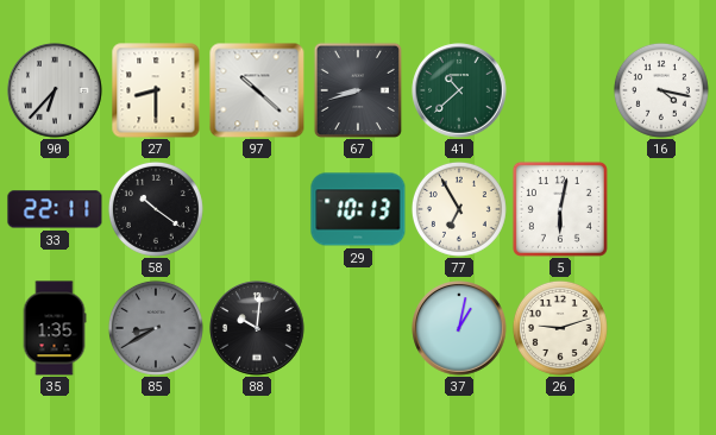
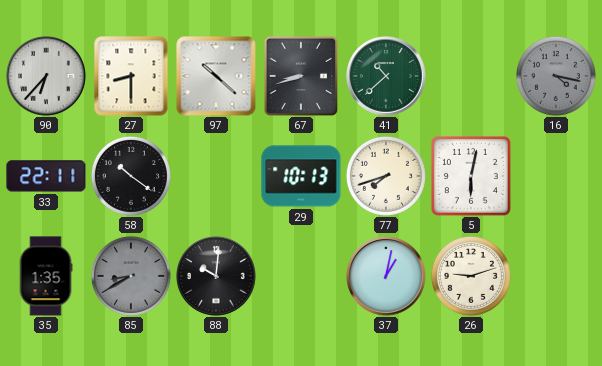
16 dial: white -> grey
77: 6:55 -> 7:42
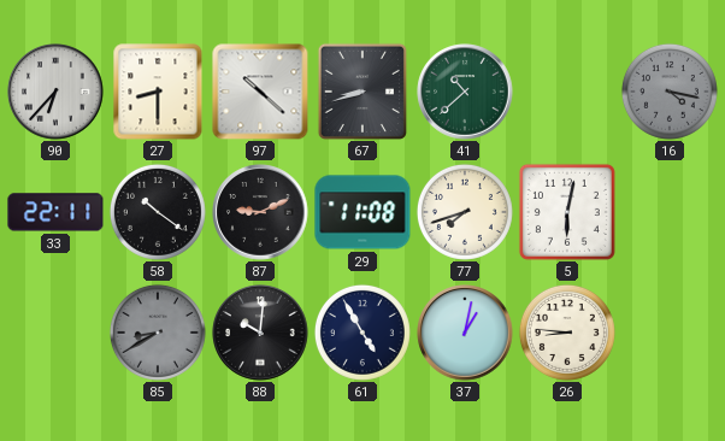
87: none -> 9:11
29: 10:13 -> 11:08
35: 1:35 -> none
61: none -> 4:55
26: 9:12 -> 8:46
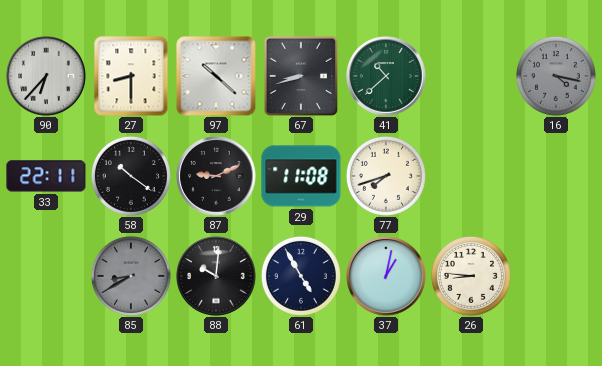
5: 6:02 -> none
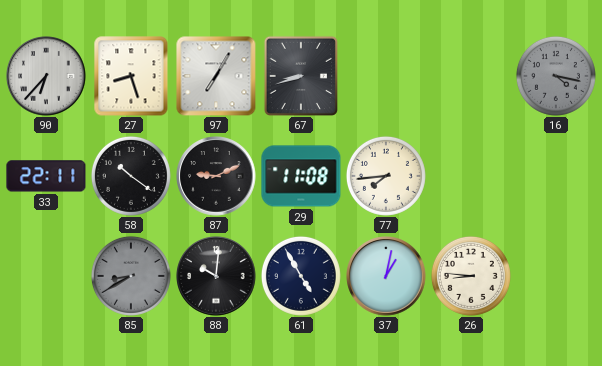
27: 8:30 -> 8:27
97: 10:22 -> 7:05
41: 10:38 -> none
77: 7:42 -> 7:44
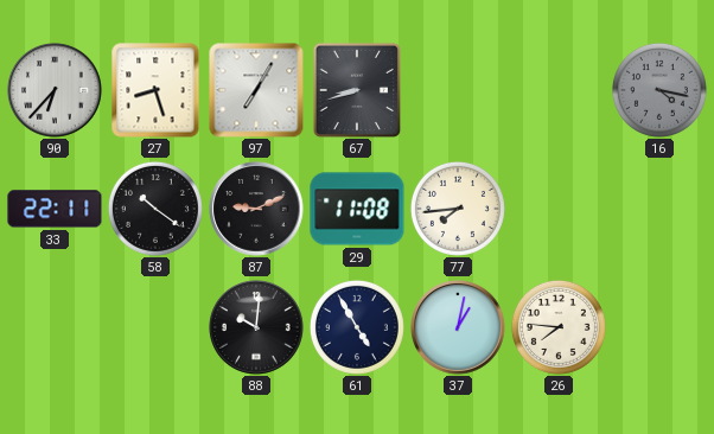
85: 8:40 -> none
26: 8:46 -> 7:46
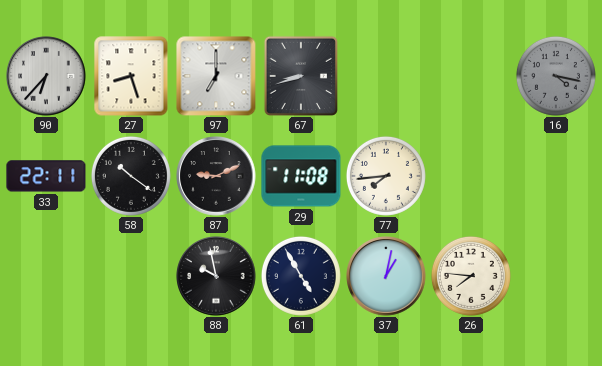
97: 7:05 -> 7:00
88: 10:01 -> 9:58
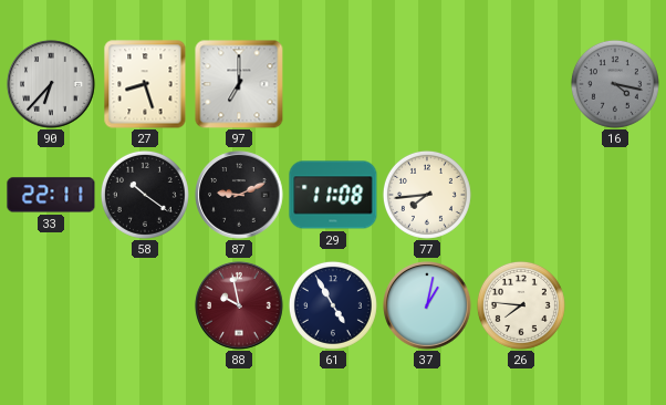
67: 8:42 -> none
88 dial: black -> burgundy
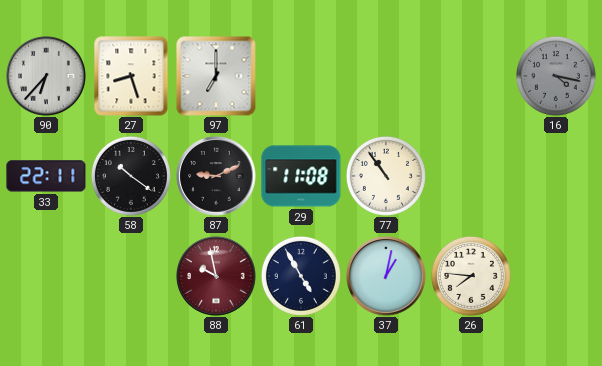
77: 7:44 -> 10:54
